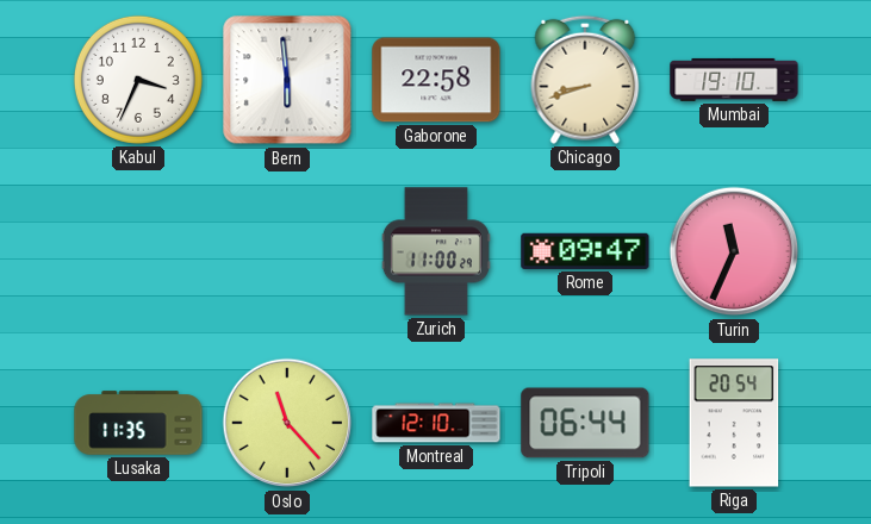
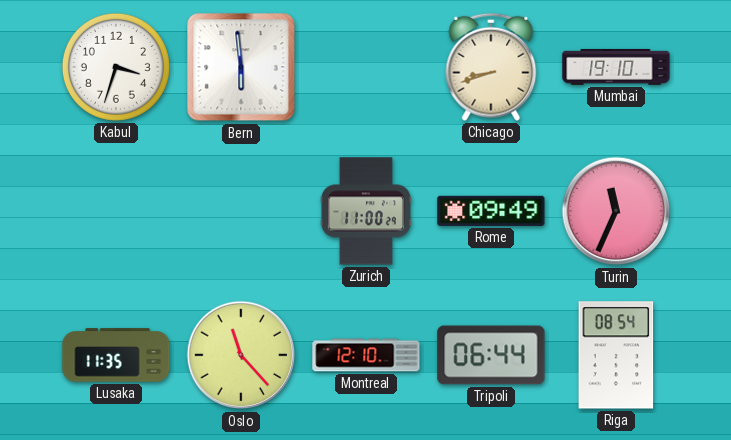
Kabul: 3:34 -> 3:33
Gaborone: 22:58 -> none
Rome: 09:47 -> 09:49
Riga: 20:54 -> 08:54
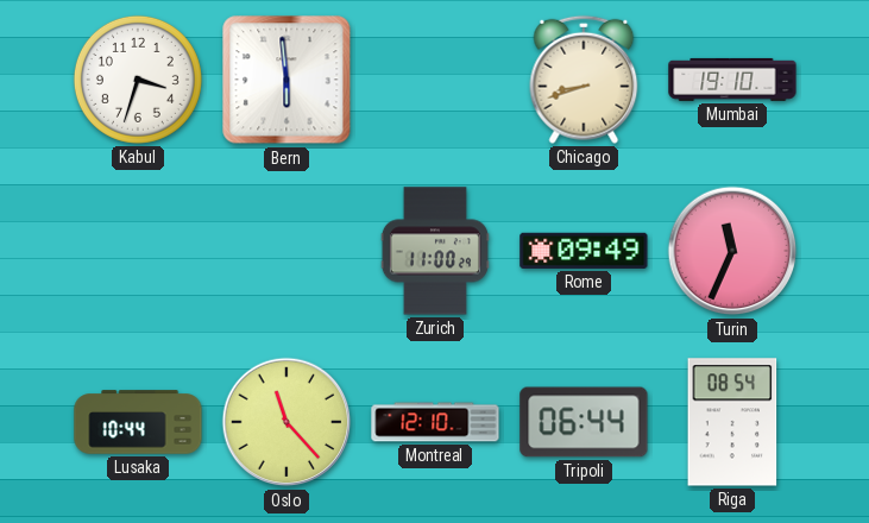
Lusaka: 11:35 -> 10:44
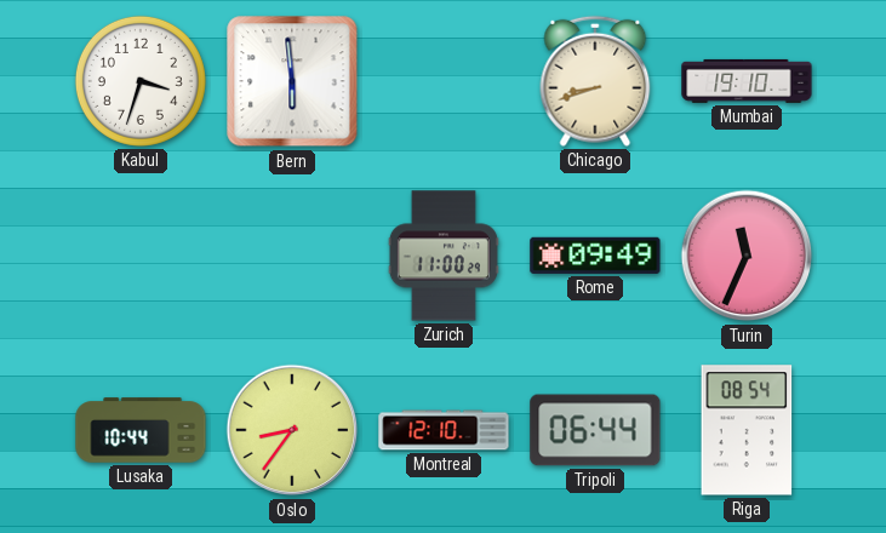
Oslo: 11:23 -> 8:36
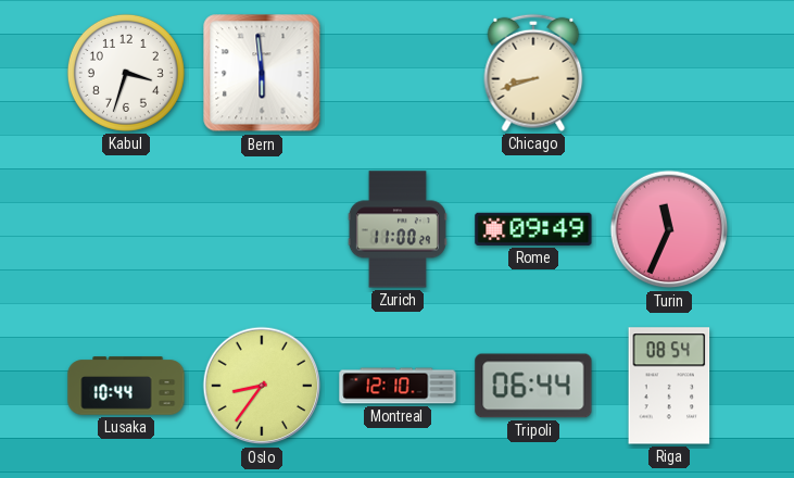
Mumbai: 19:10 -> none
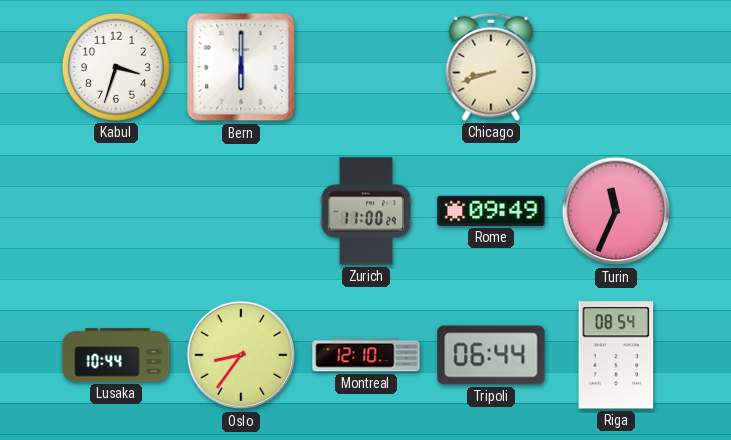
Bern: 5:59 -> 6:00
